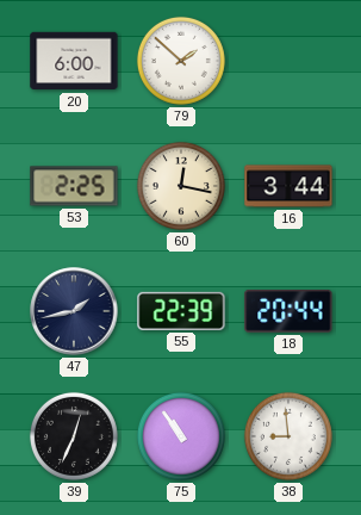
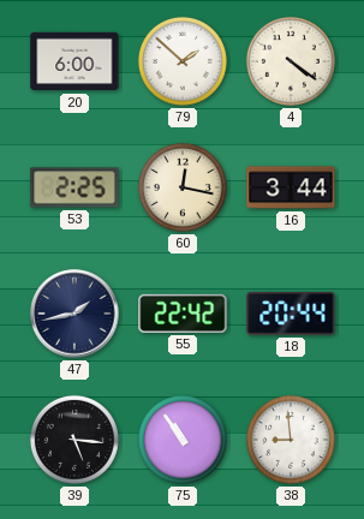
4: none -> 4:21
55: 22:39 -> 22:42
39: 12:34 -> 5:16
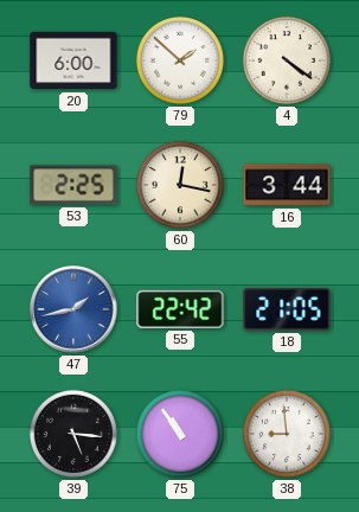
47 dial: navy -> blue
18: 20:44 -> 21:05
